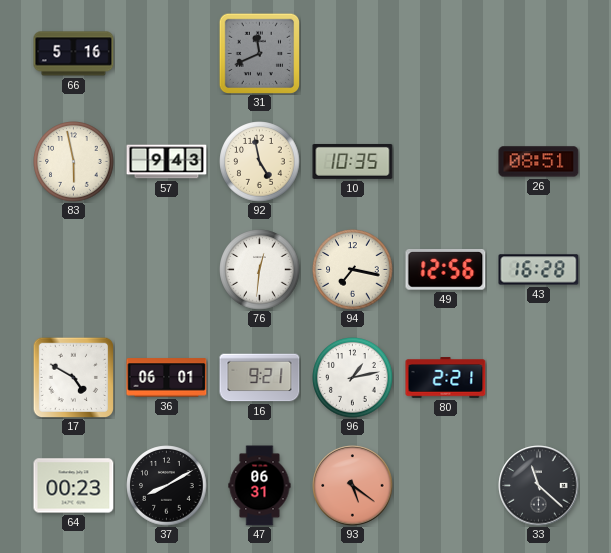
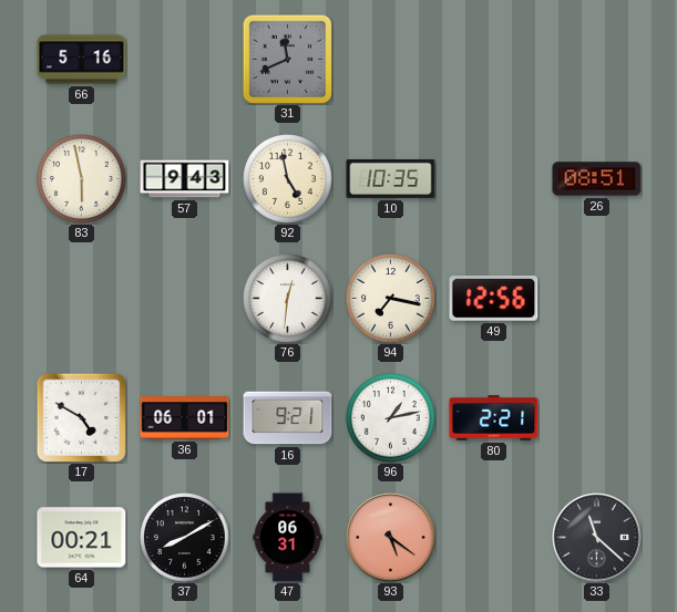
43: 16:28 -> none
64: 00:23 -> 00:21
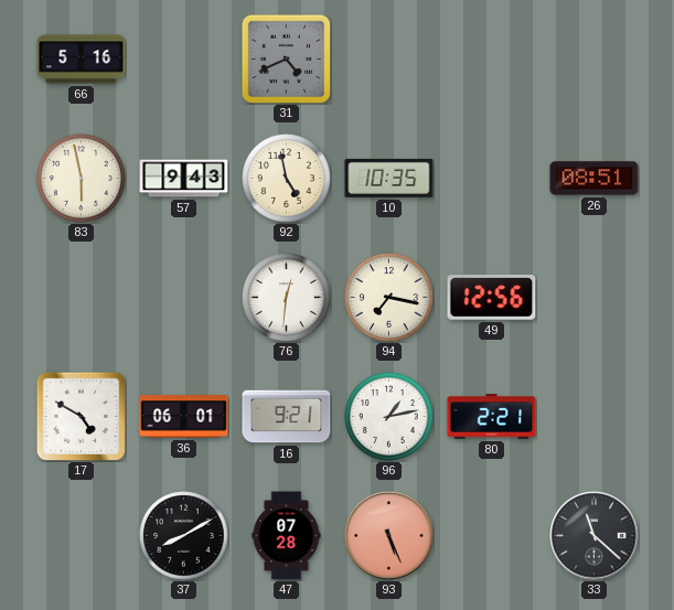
31: 11:41 -> 4:41
64: 00:21 -> none
47: 06:31 -> 07:28
93: 5:21 -> 5:26
